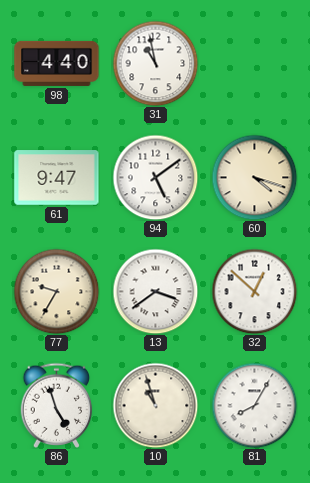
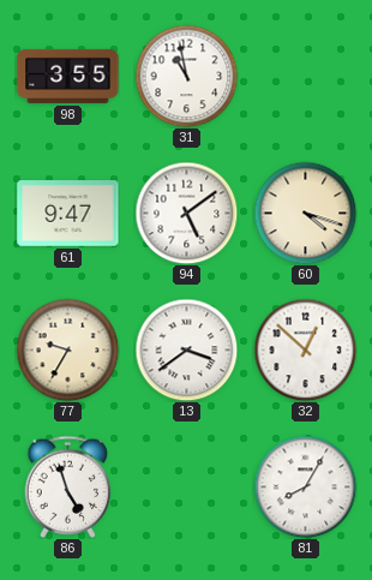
98: 4:40 -> 3:55
10: 10:57 -> none
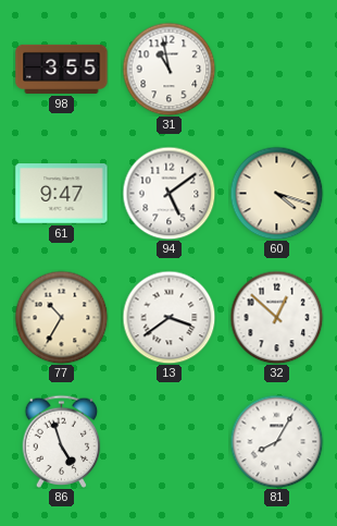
77: 9:35 -> 10:35
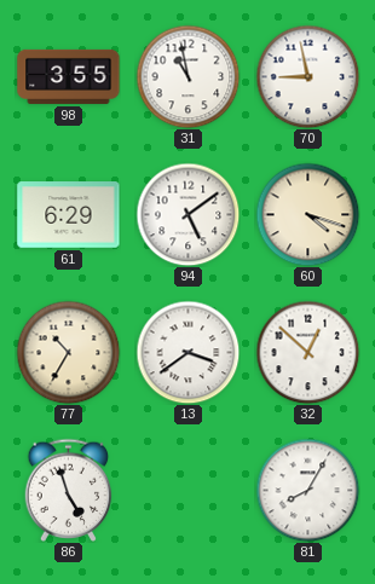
70: none -> 8:58
61: 9:47 -> 6:29
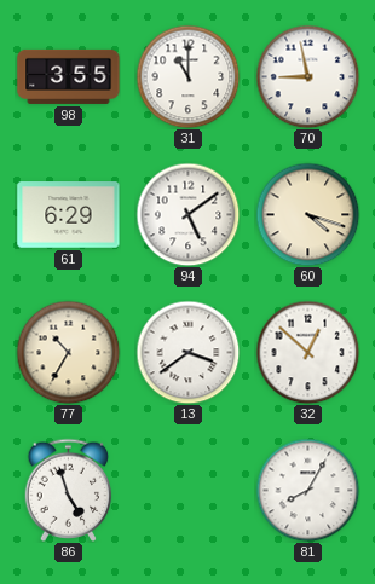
31: 10:58 -> 11:00
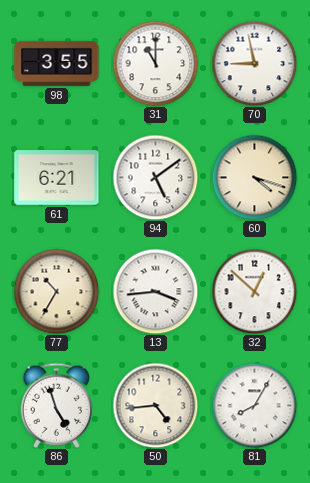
61: 6:29 -> 6:21
13: 3:39 -> 3:44
50: none -> 4:44
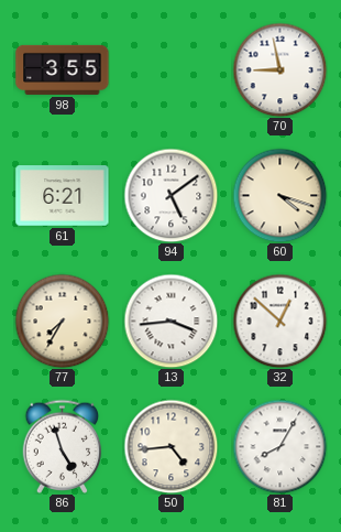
31: 11:00 -> none
77: 10:35 -> 7:35
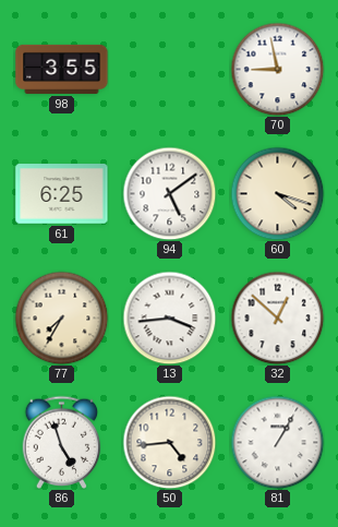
61: 6:21 -> 6:25
81: 8:05 -> 1:05
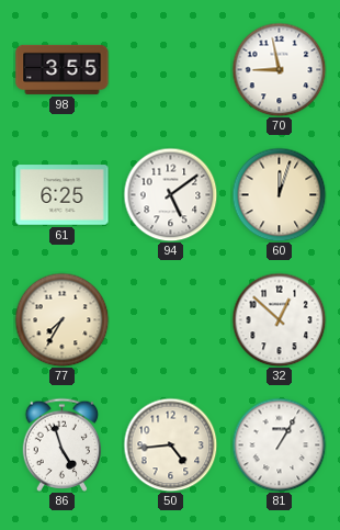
60: 4:18 -> 12:03
13: 3:44 -> none
